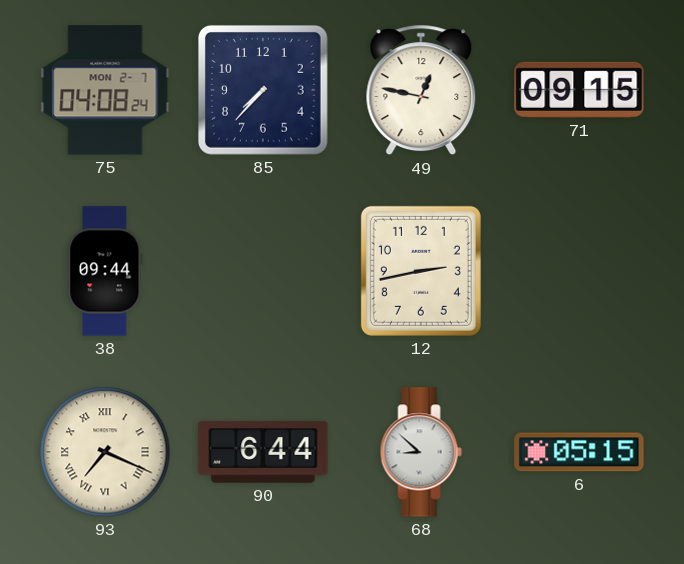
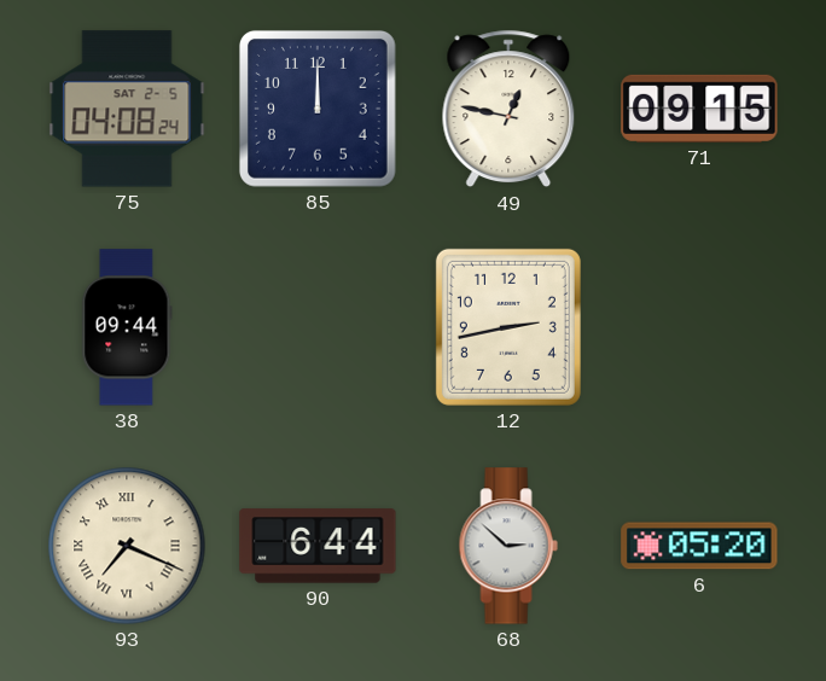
75 date: MON 2-7 -> SAT 2-5
85: 7:37 -> 12:00
68: 8:52 -> 2:52
6: 05:15 -> 05:20
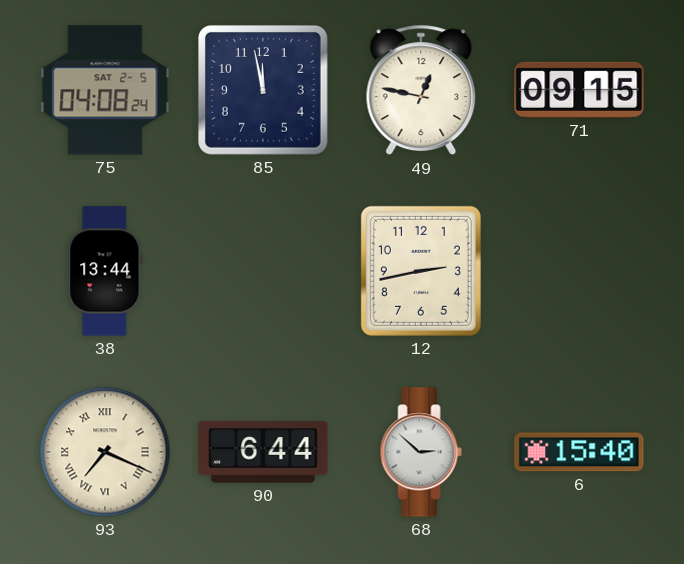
85: 12:00 -> 11:58
38: 09:44 -> 13:44
6: 05:20 -> 15:40
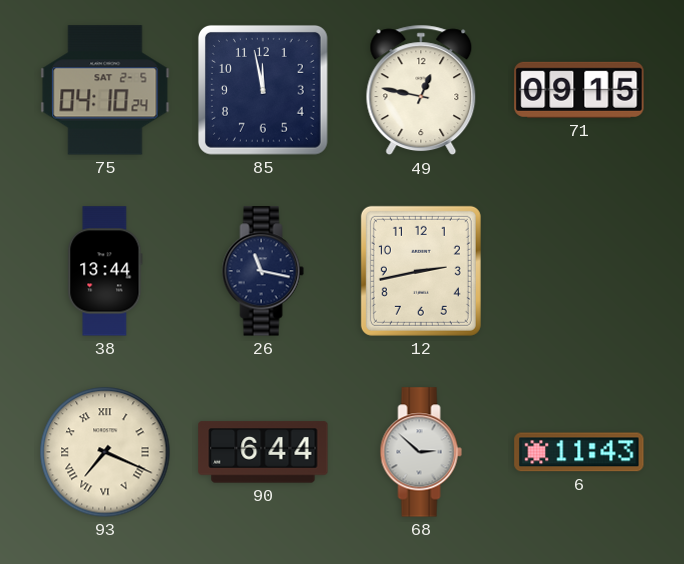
75: 04:08 -> 04:10
26: none -> 11:17
6: 15:40 -> 11:43
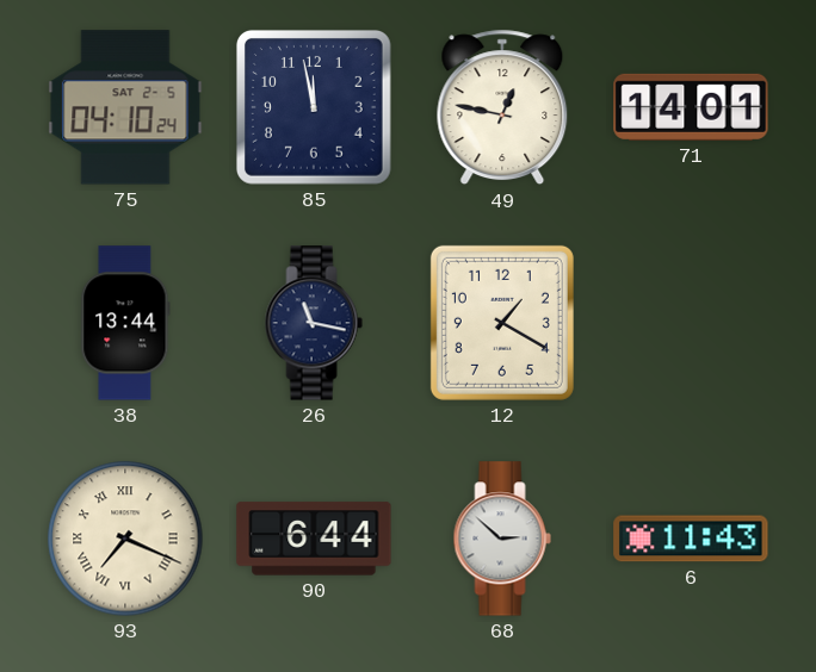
71: 09:15 -> 14:01
12: 2:43 -> 1:20
